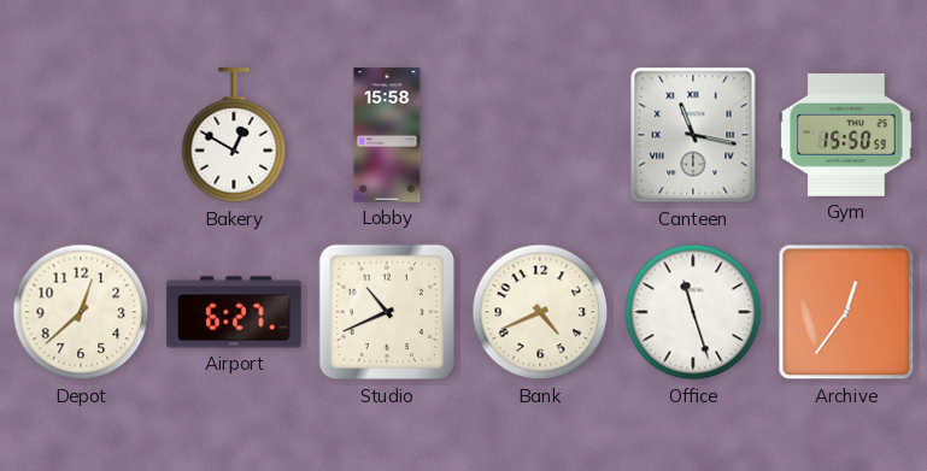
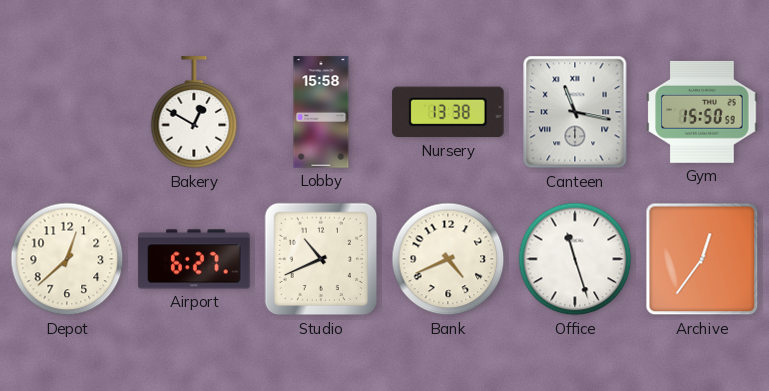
Nursery: none -> 13:38
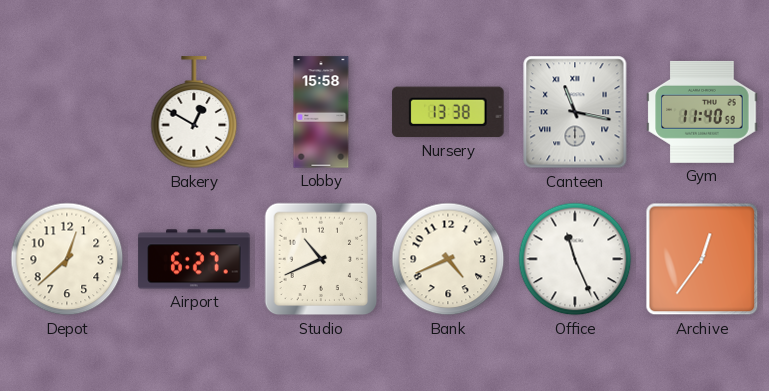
Gym: 15:50 -> 11:40
Office: 11:27 -> 11:26
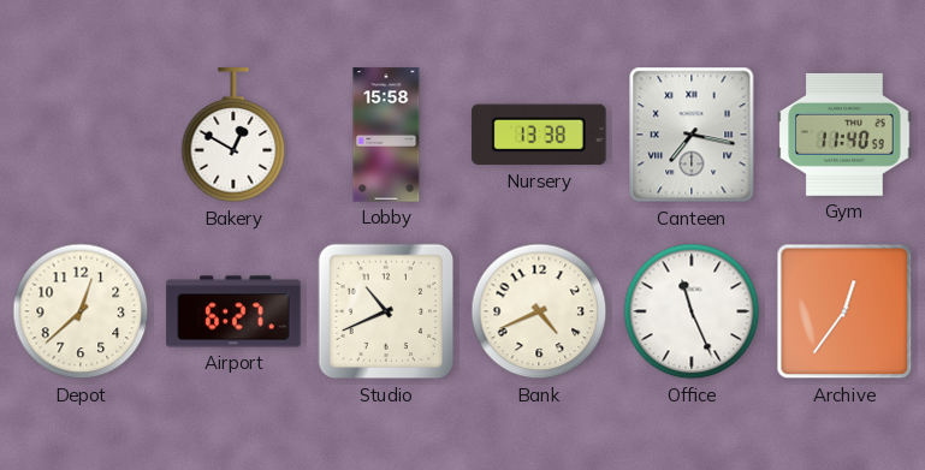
Canteen: 11:17 -> 7:17
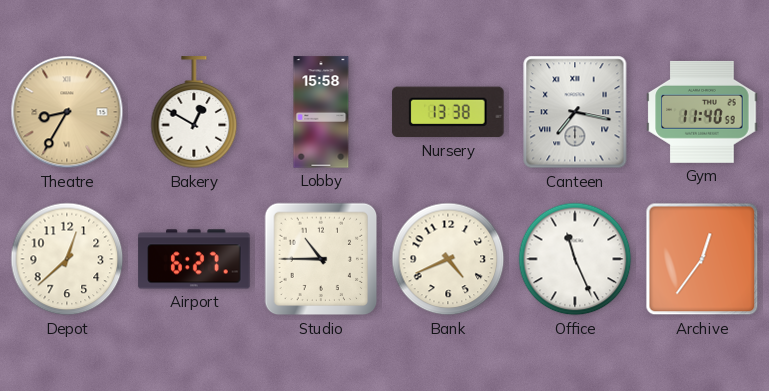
Theatre: none -> 8:35
Studio: 10:41 -> 10:45
